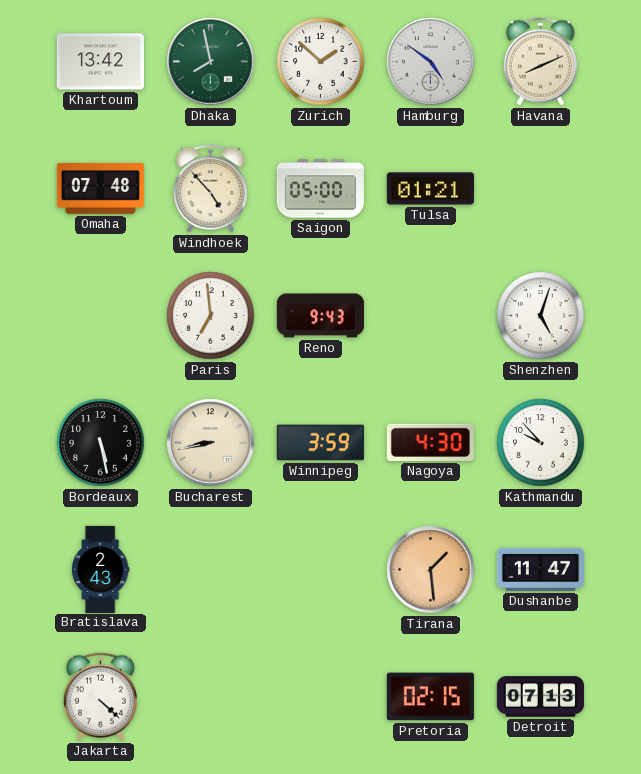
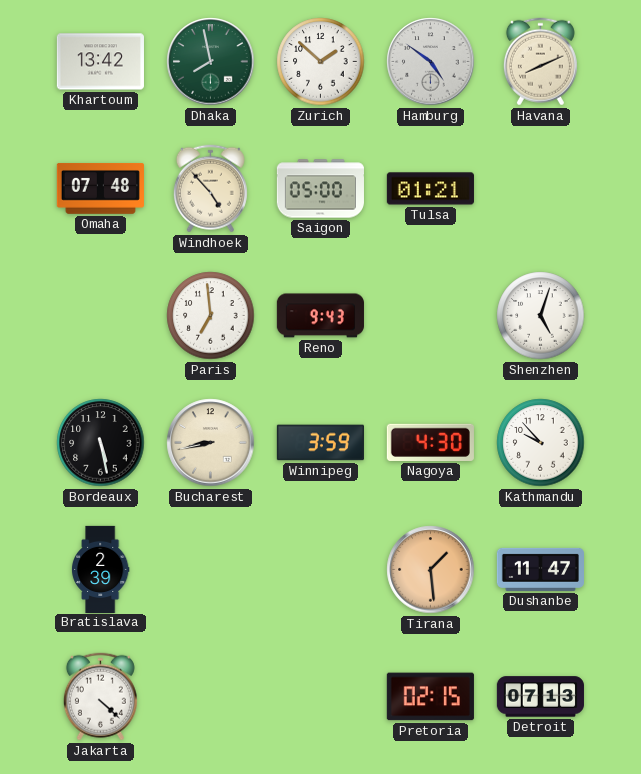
Bratislava: 2:43 -> 2:39
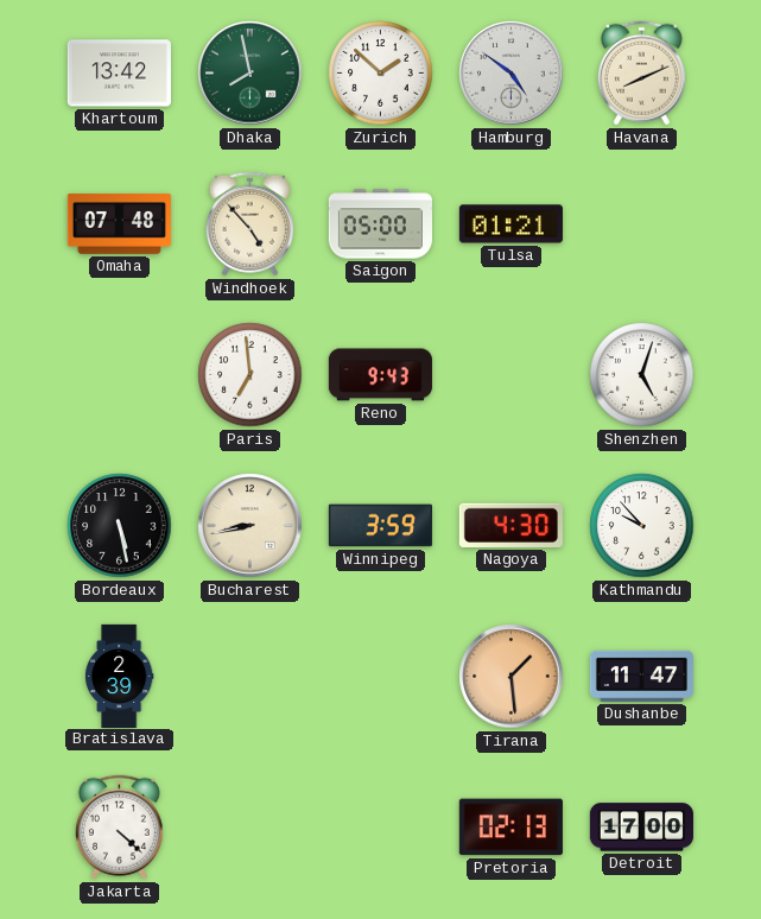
Pretoria: 02:15 -> 02:13
Detroit: 07:13 -> 17:00
